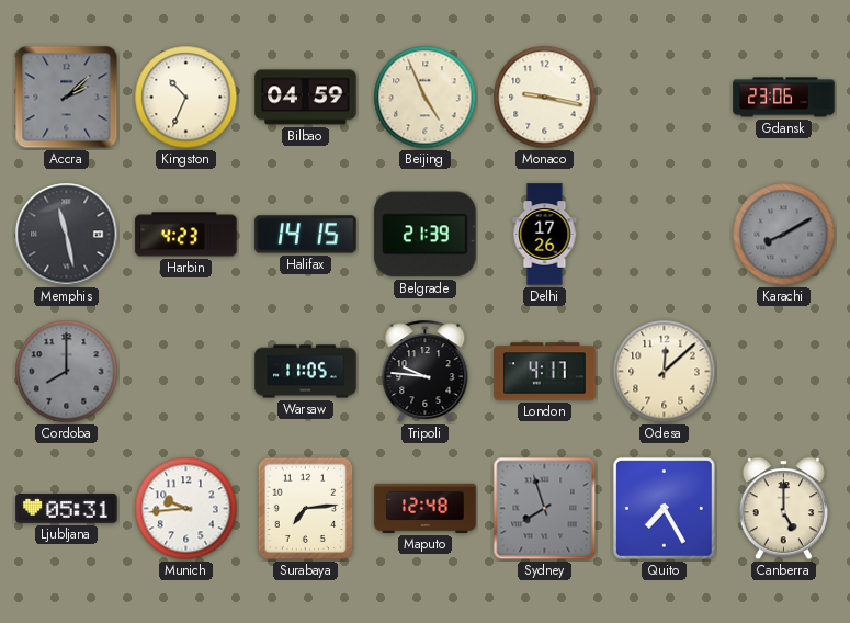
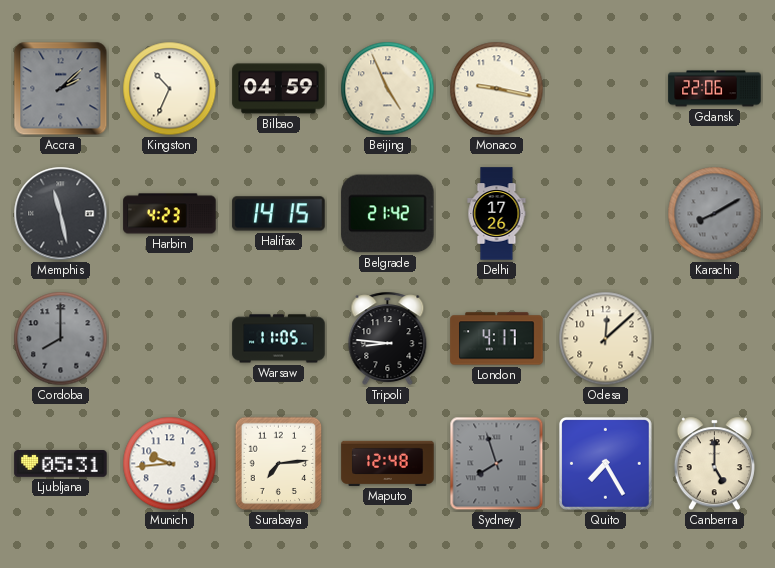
Gdansk: 23:06 -> 22:06
Belgrade: 21:39 -> 21:42
Tripoli: 9:46 -> 8:46
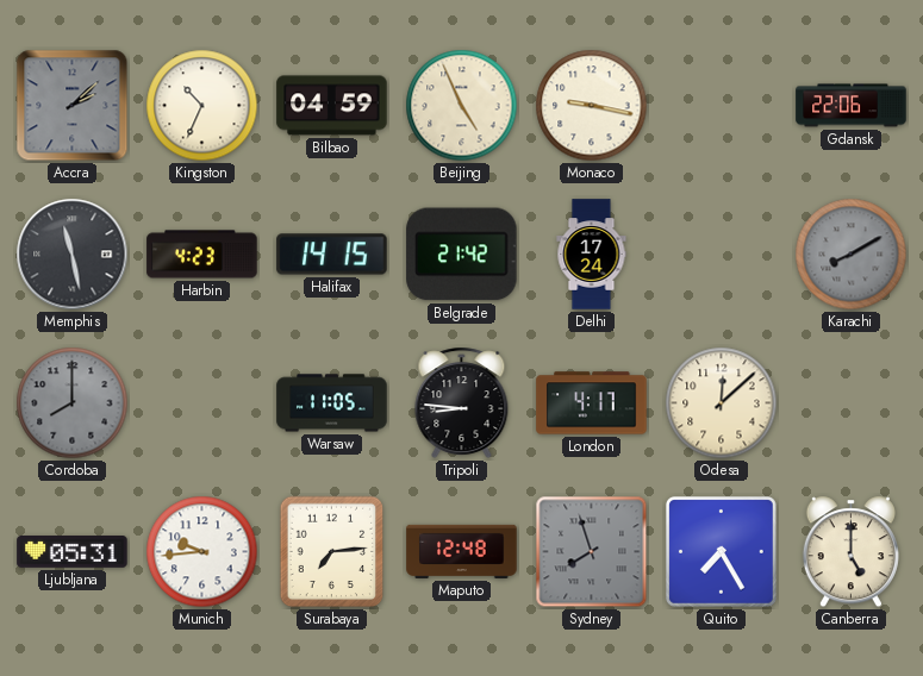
Delhi: 17:26 -> 17:24
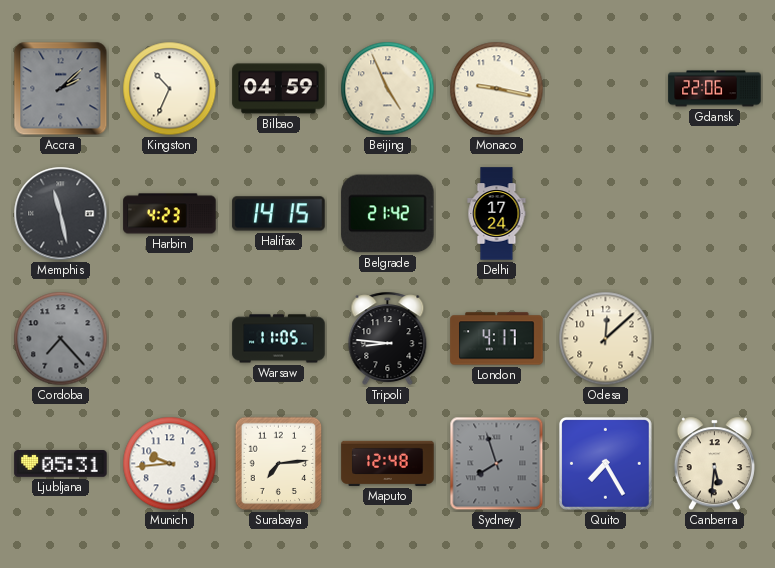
Karachi: 8:10 -> none
Cordoba: 8:00 -> 7:23
Canberra: 5:00 -> 5:31
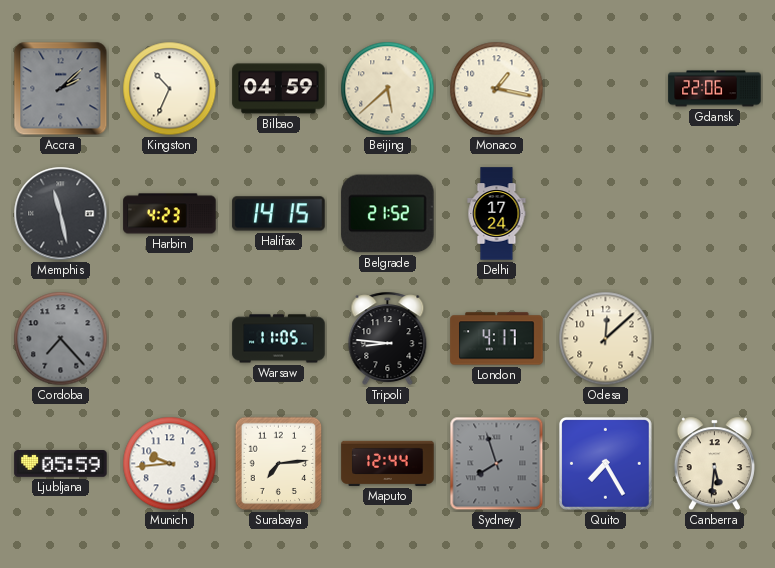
Beijing: 4:56 -> 5:38
Monaco: 9:17 -> 1:17
Belgrade: 21:42 -> 21:52
Ljubljana: 05:31 -> 05:59
Maputo: 12:48 -> 12:44
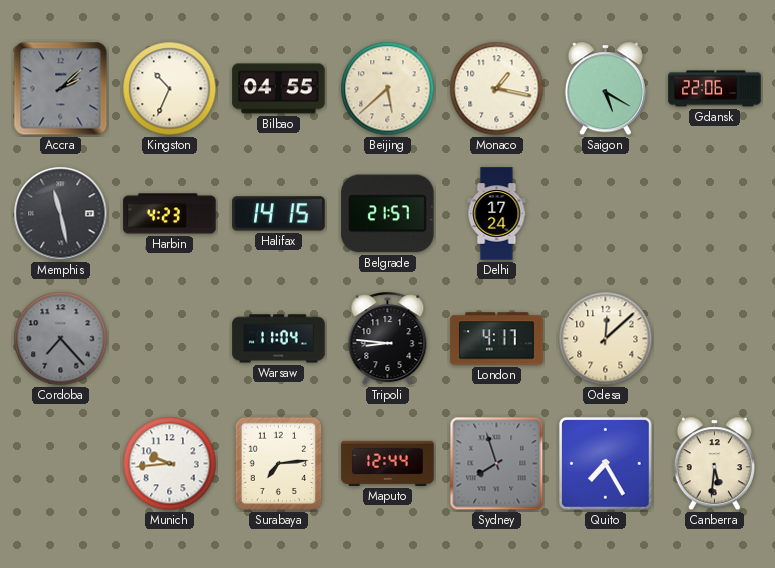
Bilbao: 04:59 -> 04:55
Saigon: none -> 5:20
Belgrade: 21:52 -> 21:57
Warsaw: 11:05 -> 11:04
Ljubljana: 05:59 -> none
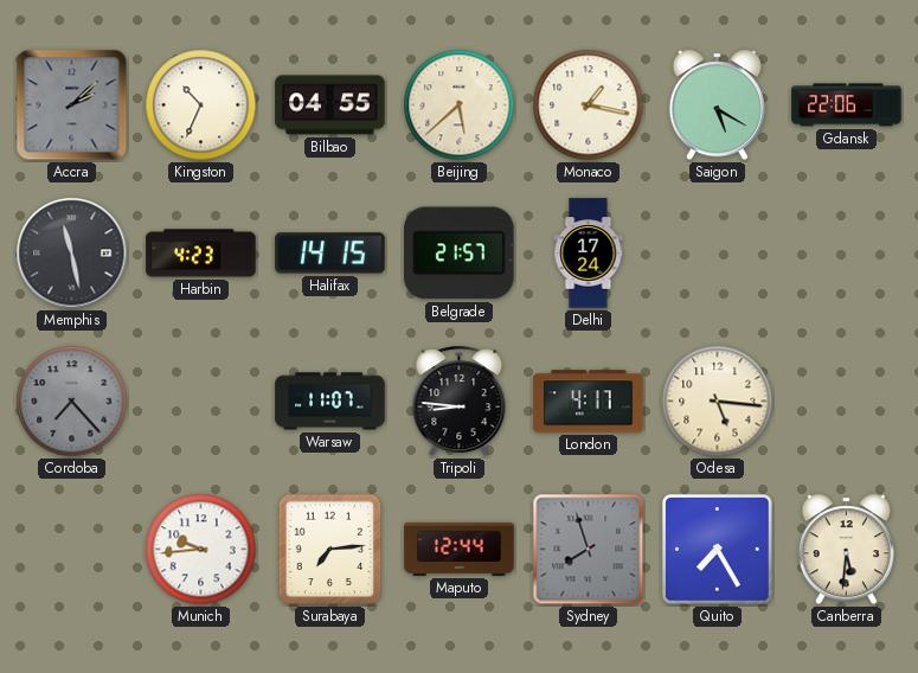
Warsaw: 11:04 -> 11:07
Odesa: 12:08 -> 5:16
